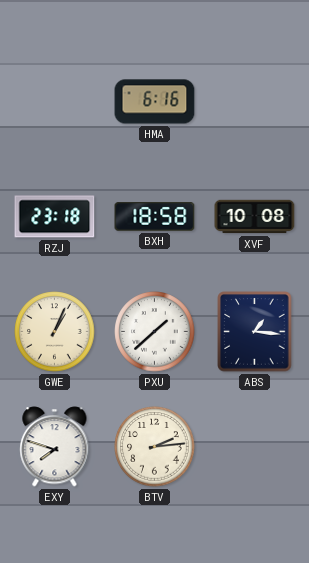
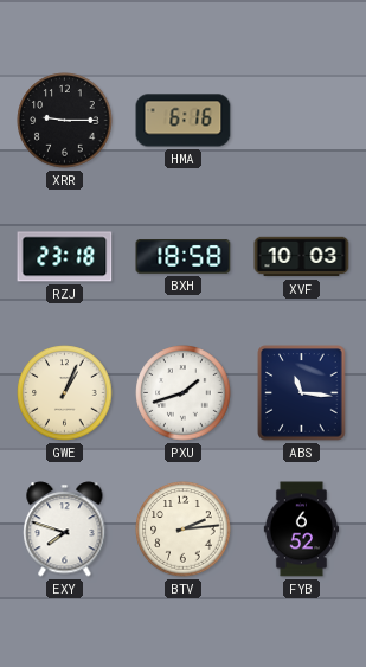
XRR: none -> 9:15
XVF: 10:08 -> 10:03
PXU: 1:38 -> 1:42
ABS: 1:16 -> 11:16
FYB: none -> 6:52
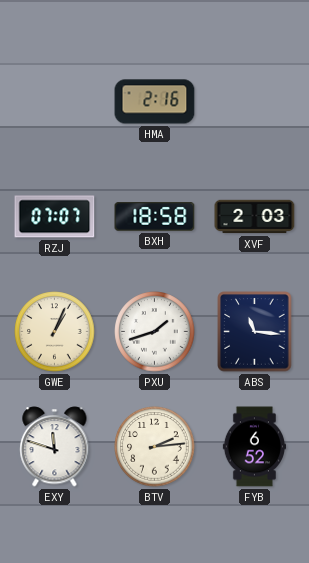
XRR: 9:15 -> none
HMA: 6:16 -> 2:16
RZJ: 23:18 -> 07:07
XVF: 10:03 -> 2:03
EXY: 7:48 -> 11:48
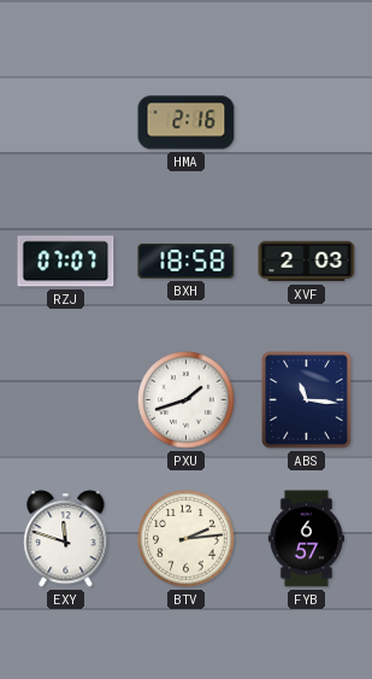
GWE: 1:04 -> none
FYB: 6:52 -> 6:57
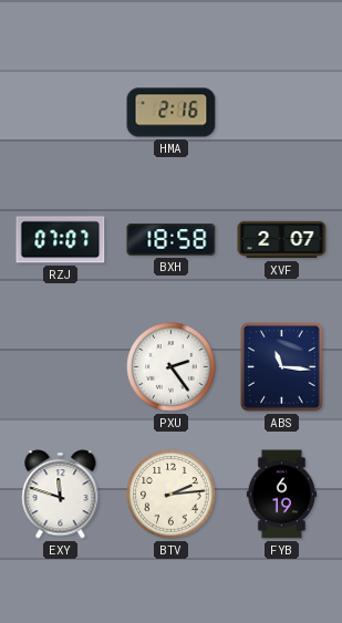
XVF: 2:03 -> 2:07
PXU: 1:42 -> 2:24
FYB: 6:57 -> 6:19
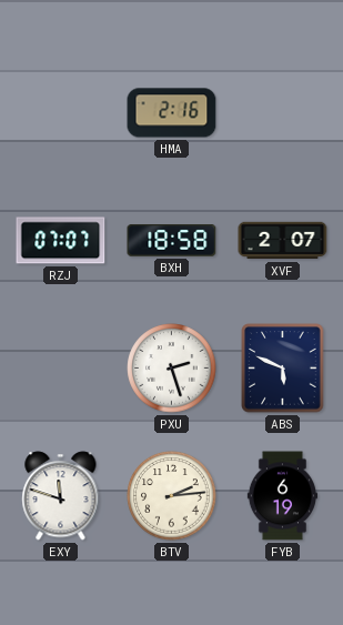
PXU: 2:24 -> 2:27
ABS: 11:16 -> 5:49
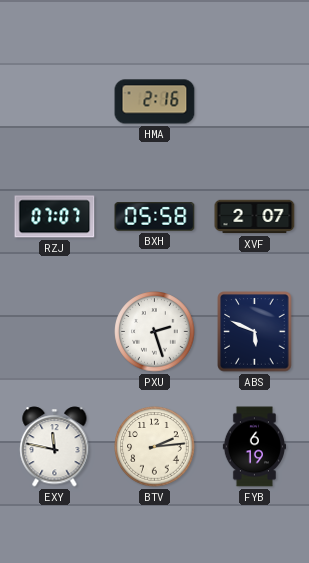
BXH: 18:58 -> 05:58
EXY: 11:48 -> 11:47
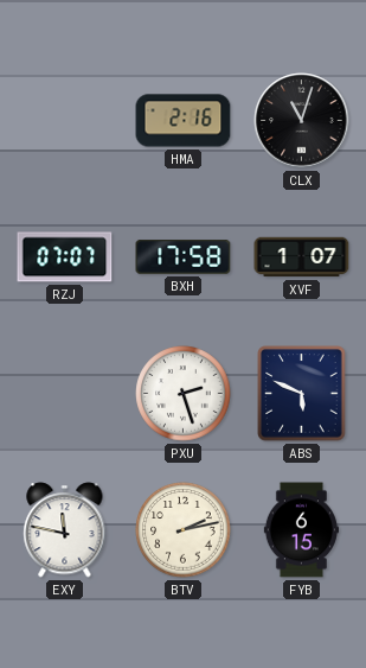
CLX: none -> 11:03
BXH: 05:58 -> 17:58
XVF: 2:07 -> 1:07
BTV: 2:14 -> 2:13
FYB: 6:19 -> 6:15
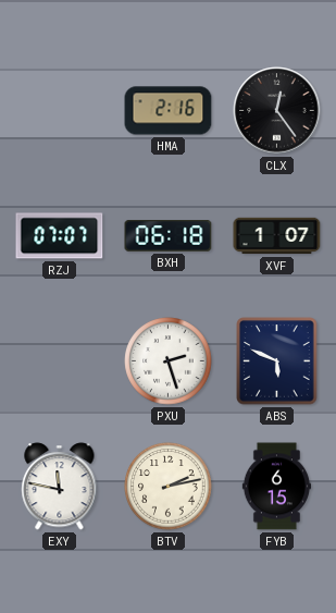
CLX: 11:03 -> 12:24
BXH: 17:58 -> 06:18
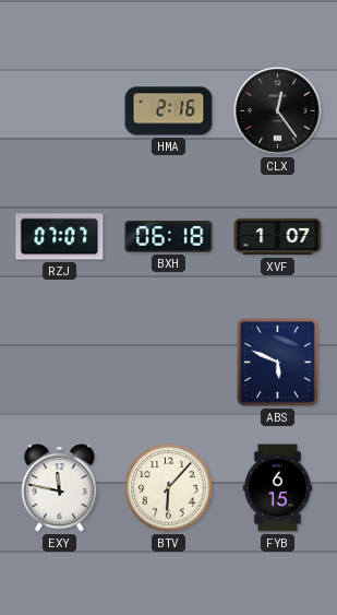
PXU: 2:27 -> none
BTV: 2:13 -> 6:07
